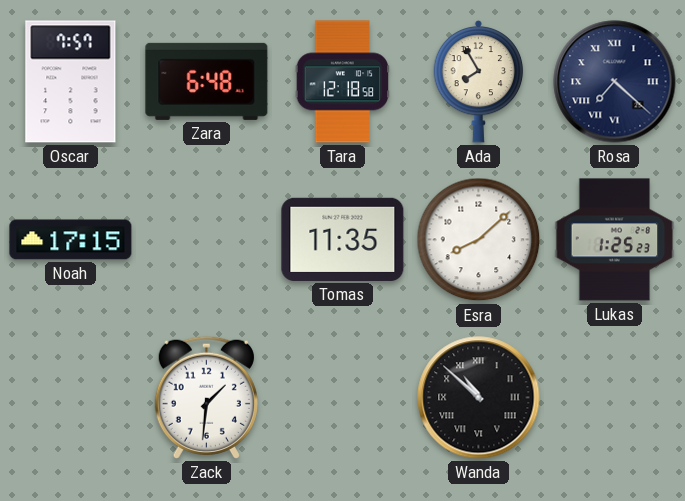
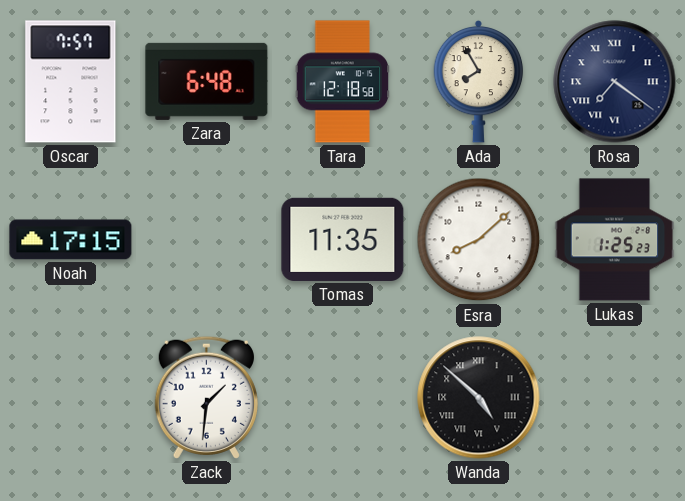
Rosa: 7:22 -> 7:21
Wanda: 10:52 -> 4:52
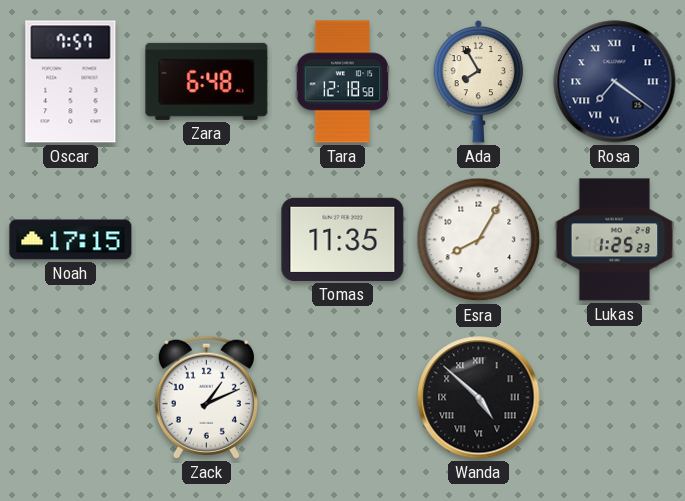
Esra: 8:08 -> 8:05
Zack: 1:31 -> 1:11
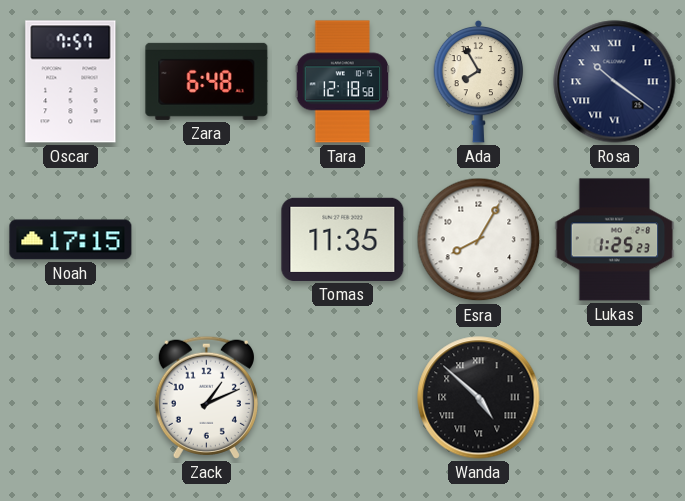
Rosa: 7:21 -> 10:21
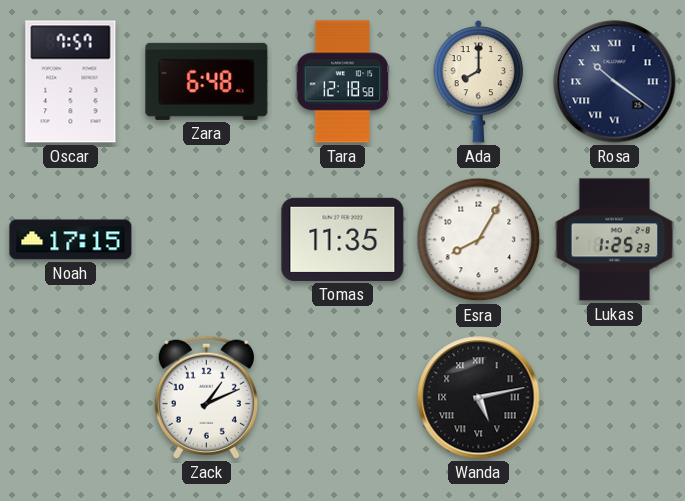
Ada: 7:55 -> 8:00
Wanda: 4:52 -> 5:13
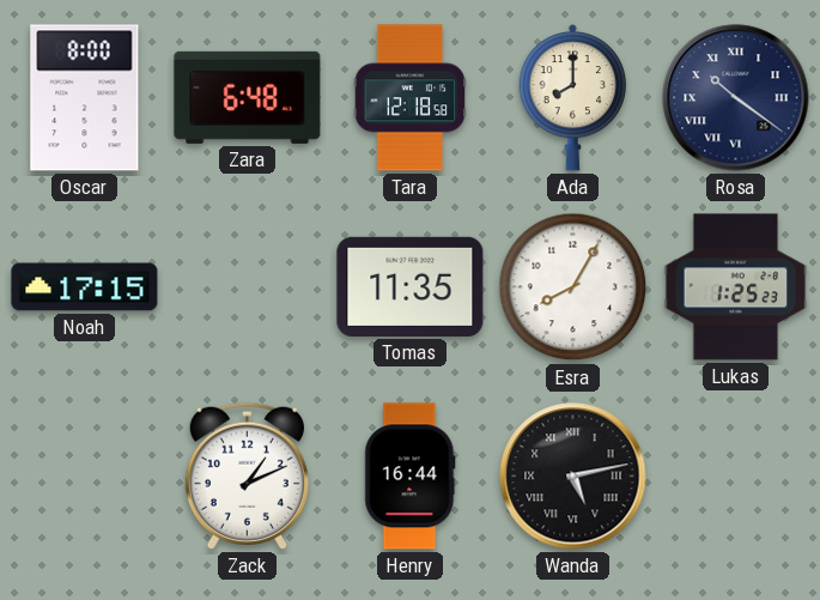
Oscar: 7:57 -> 8:00
Henry: none -> 16:44
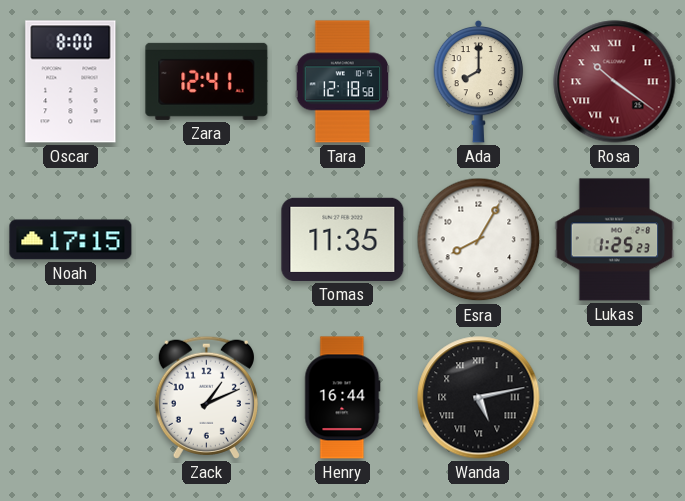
Zara: 6:48 -> 12:41
Rosa dial: navy -> burgundy
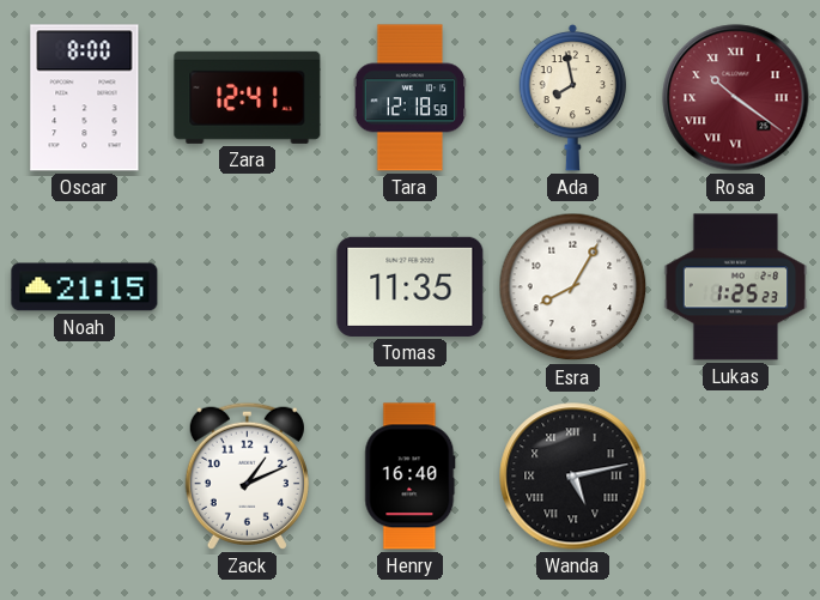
Ada: 8:00 -> 7:58
Noah: 17:15 -> 21:15
Henry: 16:44 -> 16:40
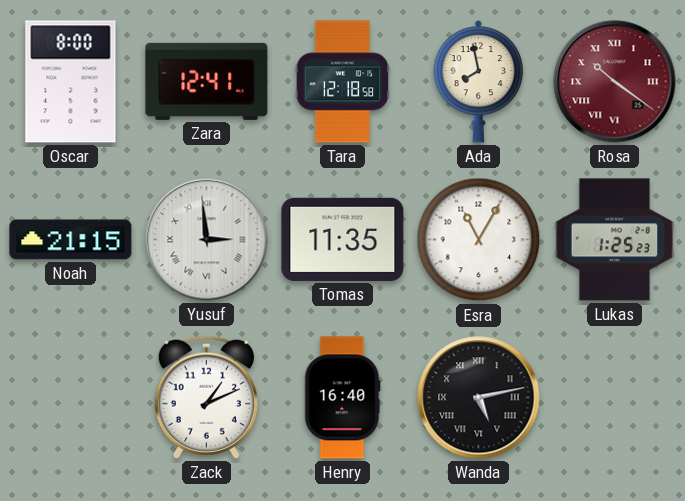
Yusuf: none -> 2:59
Esra: 8:05 -> 11:05
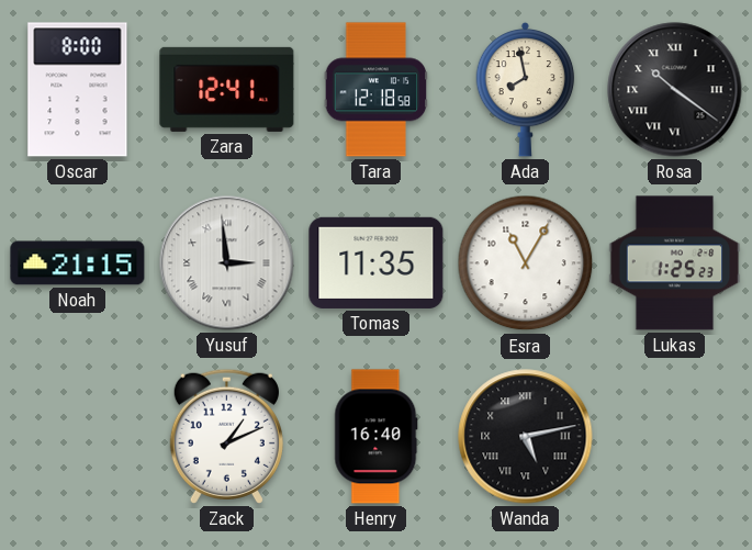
Rosa dial: burgundy -> black
